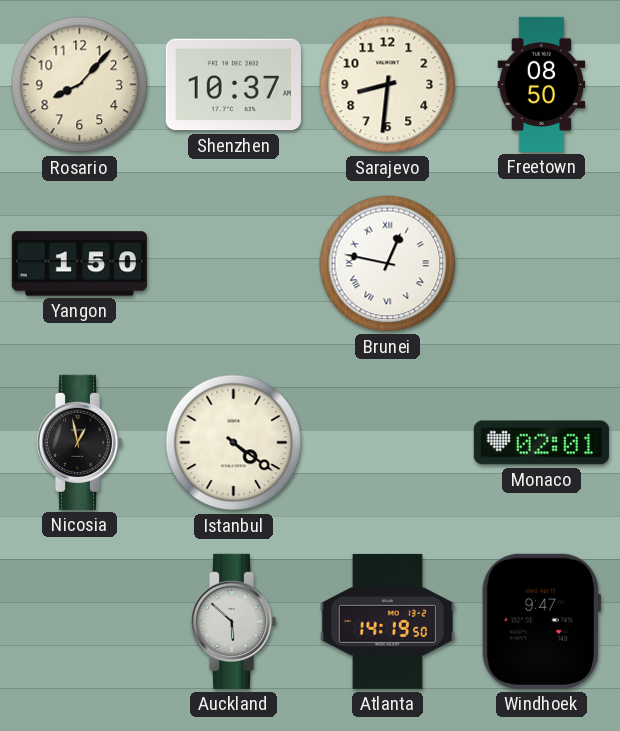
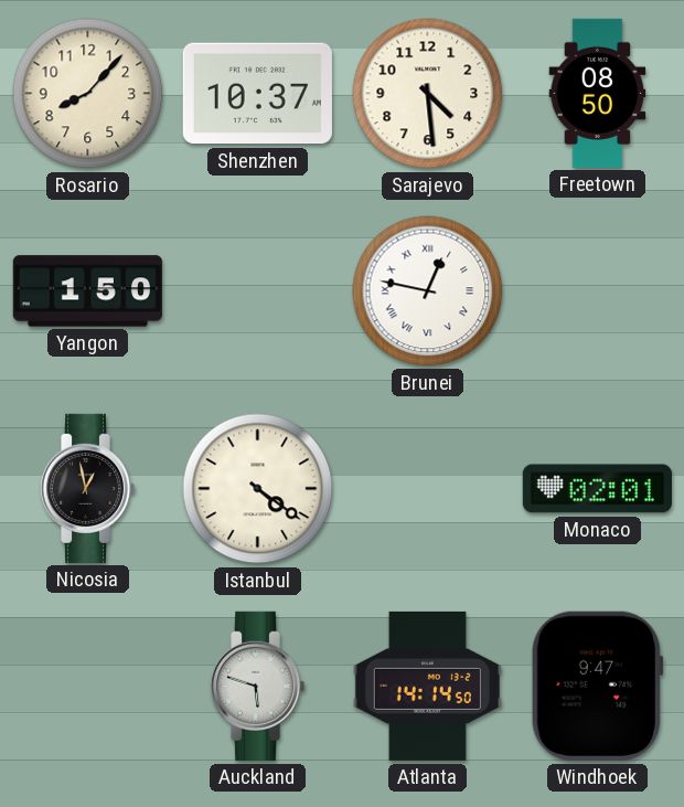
Sarajevo: 8:31 -> 4:29
Auckland: 5:52 -> 5:48
Atlanta: 14:19 -> 14:14
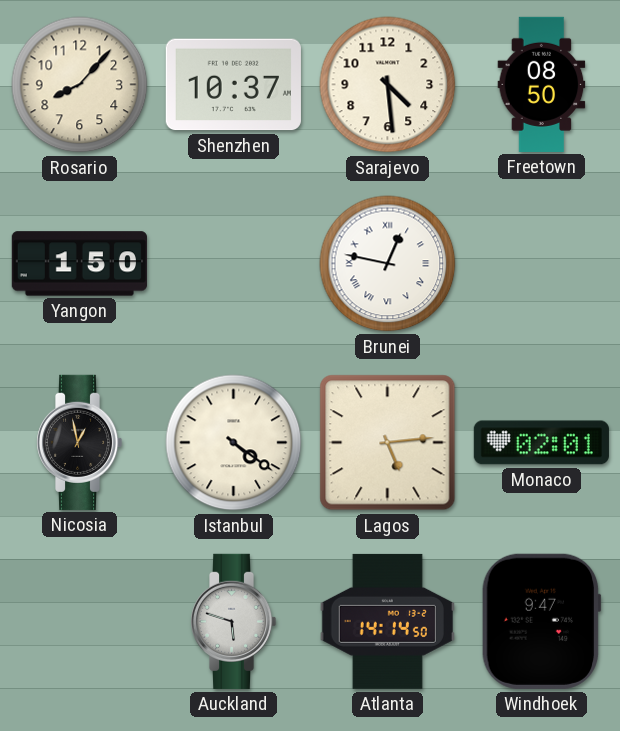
Lagos: none -> 5:14
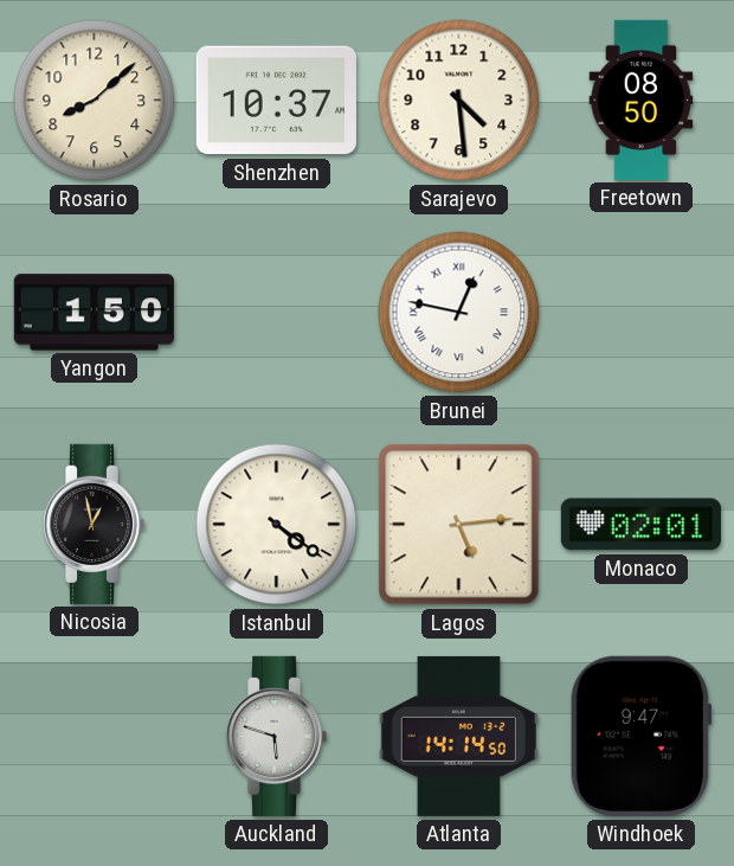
Rosario: 8:07 -> 8:08
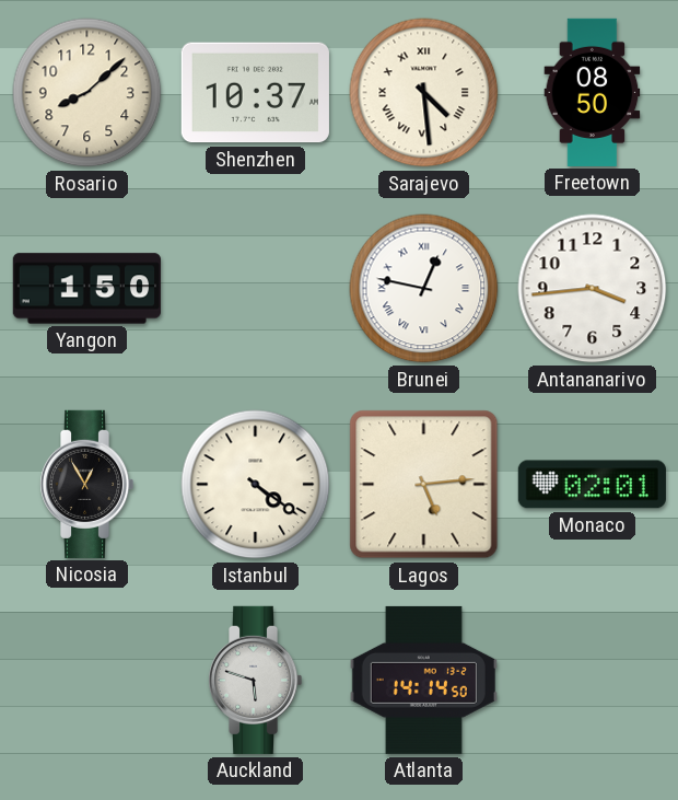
Sarajevo numerals: Arabic -> Roman
Antananarivo: none -> 3:44
Nicosia: 12:58 -> 12:55
Windhoek: 9:47 -> none
